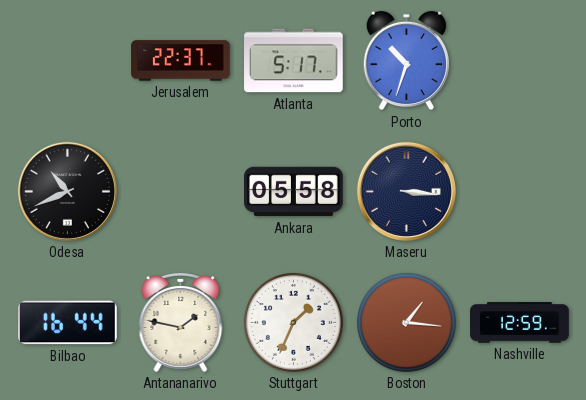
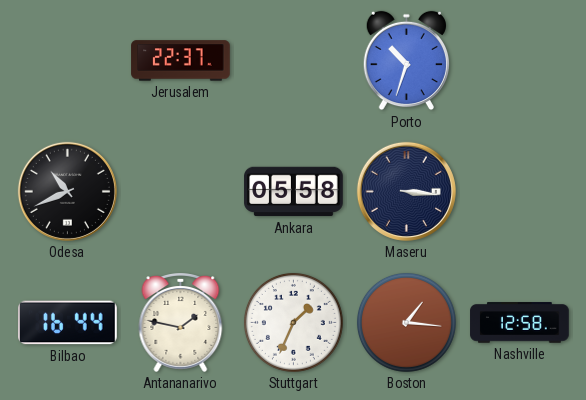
Atlanta: 5:17 -> none
Nashville: 12:59 -> 12:58
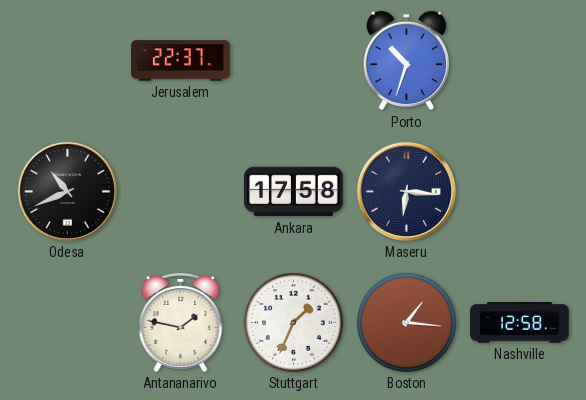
Ankara: 05:58 -> 17:58
Maseru: 3:16 -> 6:16
Bilbao: 16:44 -> none
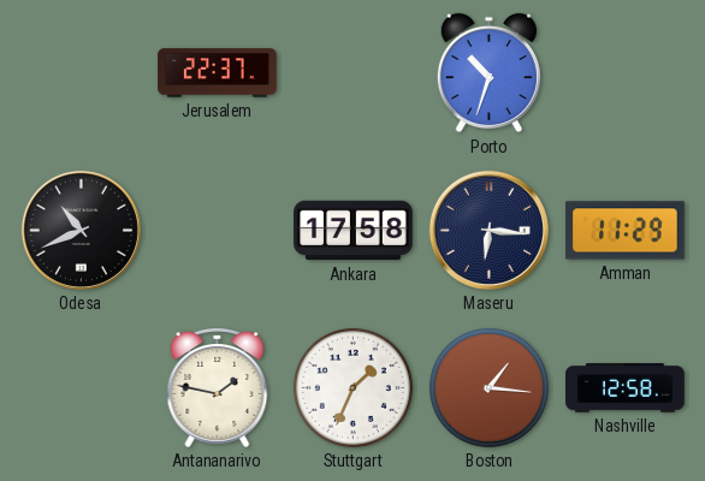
Amman: none -> 11:29
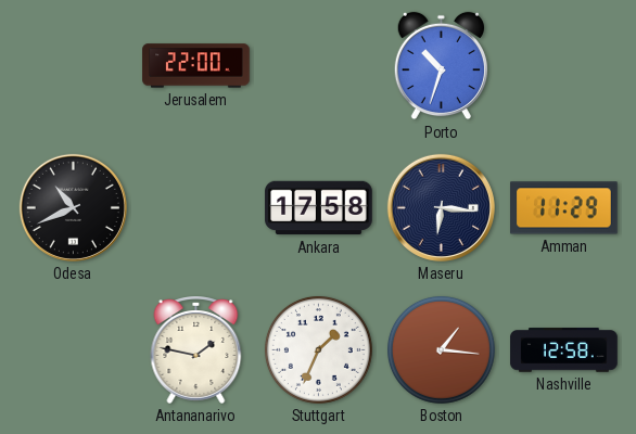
Jerusalem: 22:37 -> 22:00
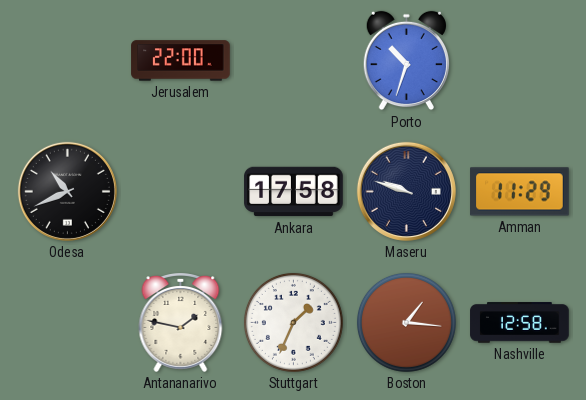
Maseru: 6:16 -> 9:48
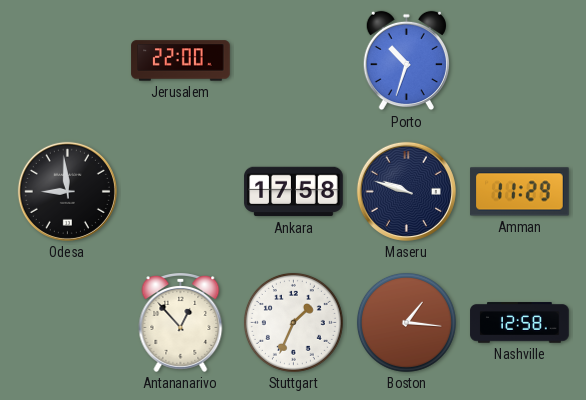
Odesa: 10:41 -> 8:59
Antananarivo: 1:47 -> 12:53
